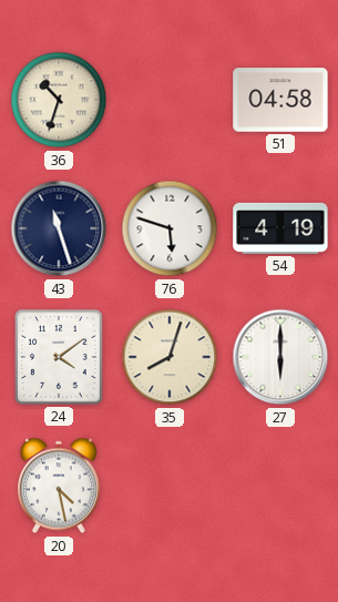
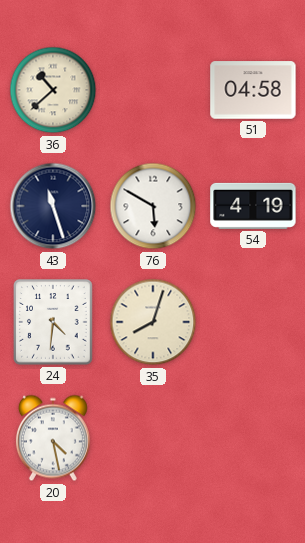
36: 10:33 -> 10:38
76: 5:48 -> 5:50
24: 4:09 -> 4:31
27: 6:00 -> none
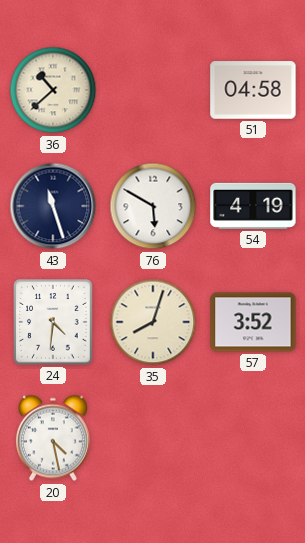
57: none -> 3:52
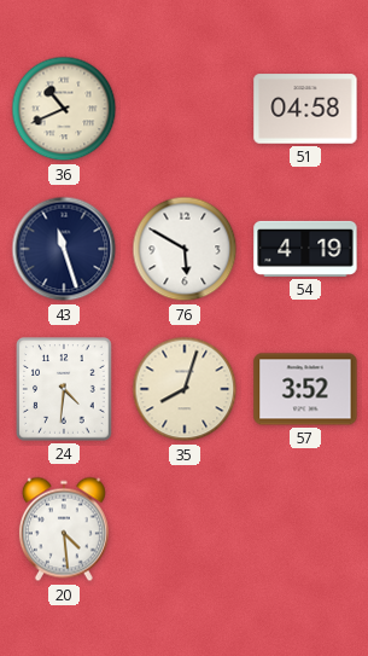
36: 10:38 -> 10:41
20: 4:28 -> 4:29
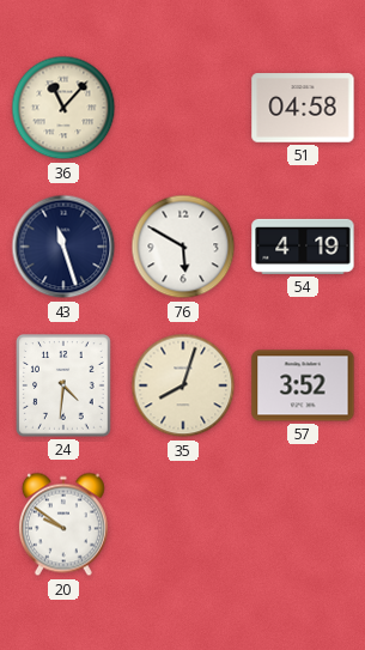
36: 10:41 -> 11:07
20: 4:29 -> 9:51
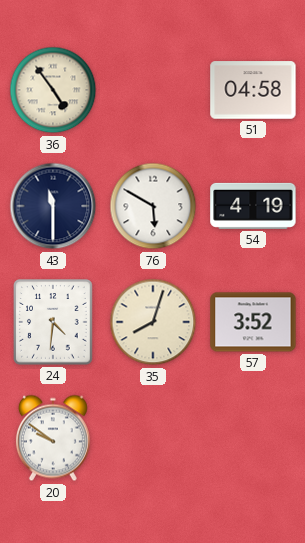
36: 11:07 -> 4:54
43: 11:27 -> 11:30
